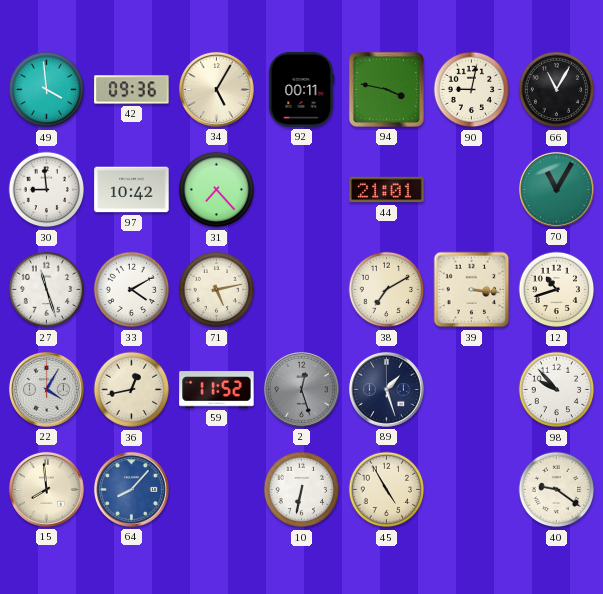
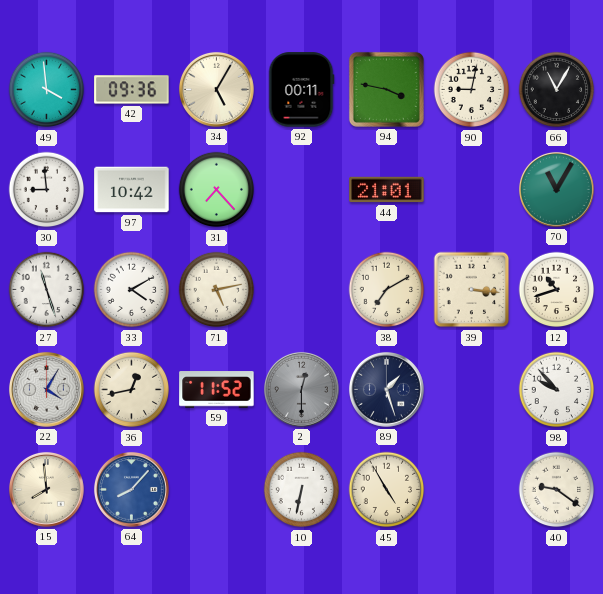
2: 12:27 -> 12:30
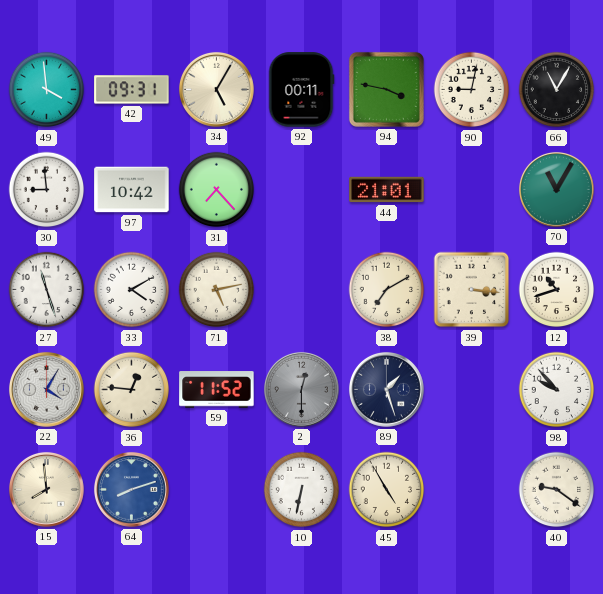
42: 09:36 -> 09:31
36: 12:43 -> 12:46
64: 8:07 -> 8:12
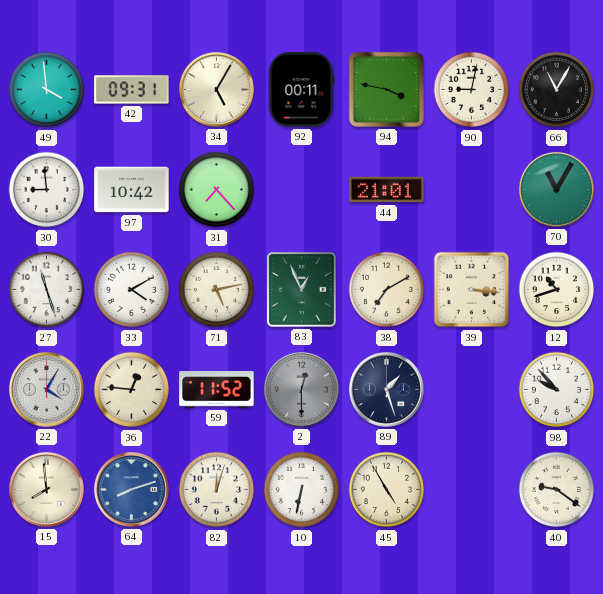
83: none -> 12:56
82: none -> 12:03
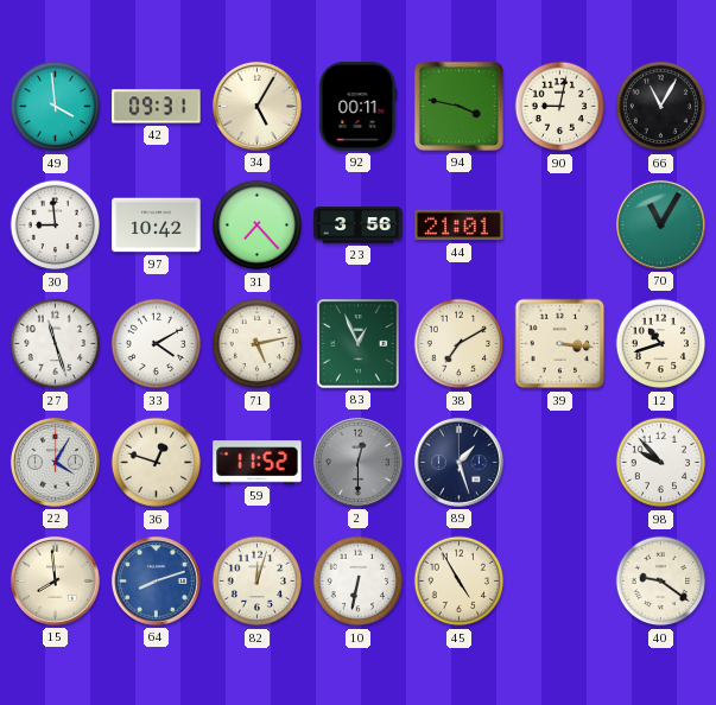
23: none -> 3:56
36: 12:46 -> 12:48
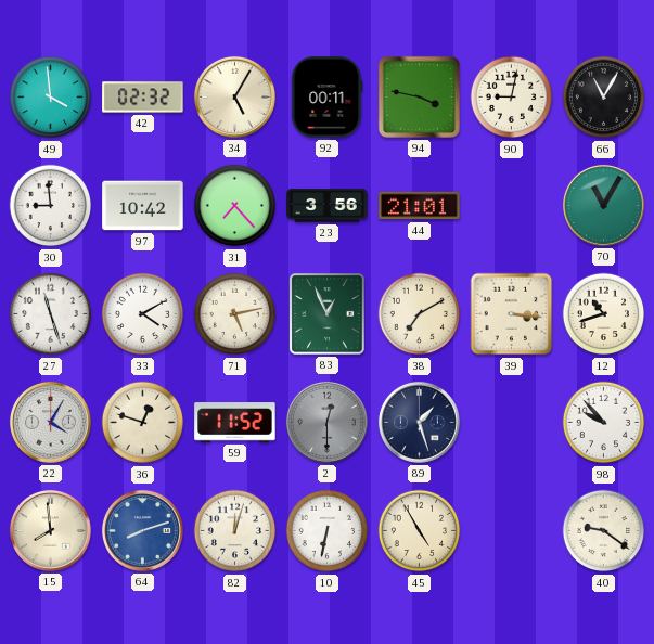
42: 09:31 -> 02:32
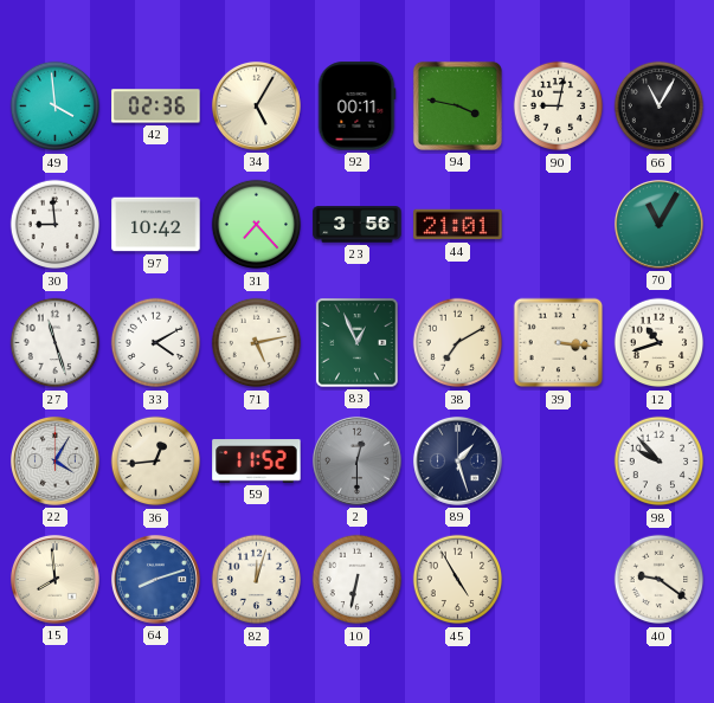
42: 02:32 -> 02:36
36: 12:48 -> 12:44
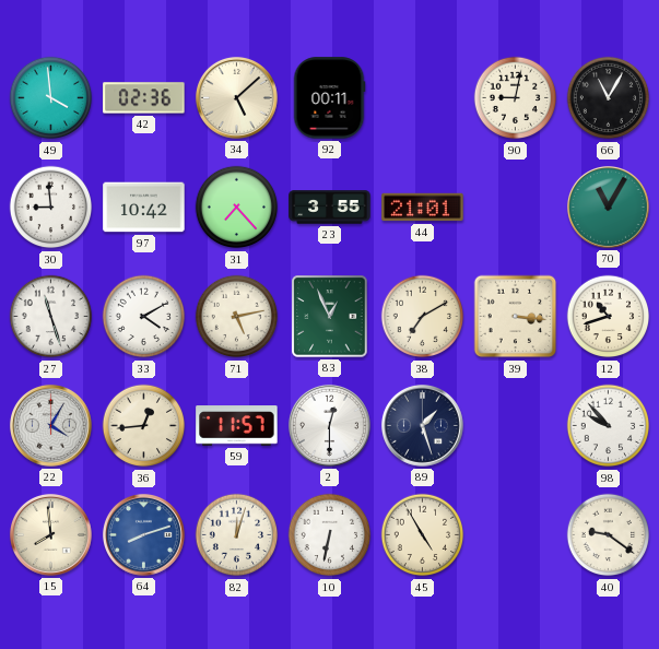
34: 5:05 -> 5:08
94: 3:47 -> none
23: 3:56 -> 3:55
59: 11:52 -> 11:57
2 dial: grey -> white
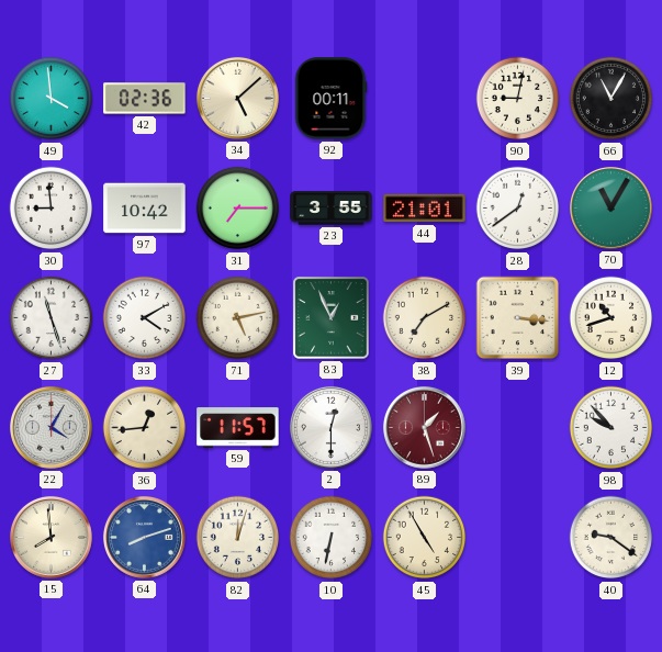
31: 7:23 -> 7:15
28: none -> 12:39
89 dial: navy -> burgundy
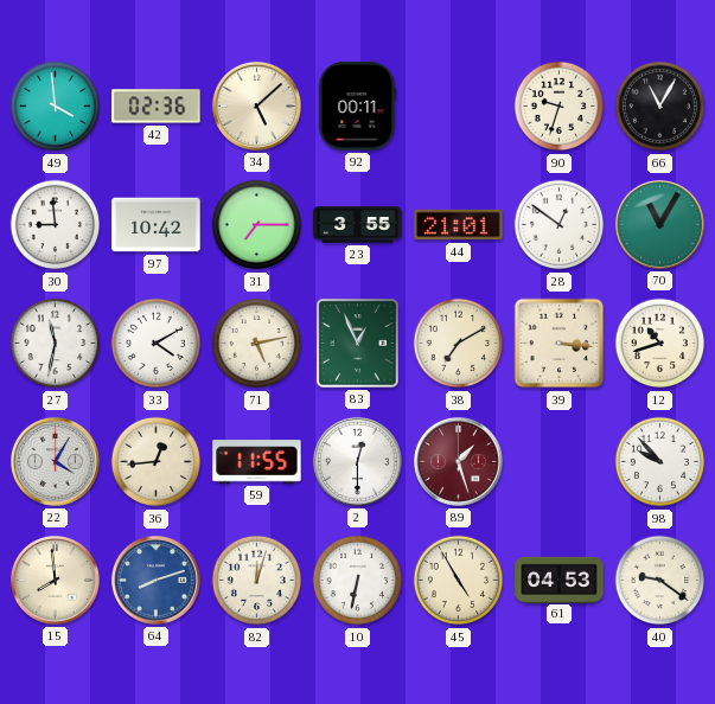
90: 9:02 -> 9:33
28: 12:39 -> 12:51
27: 11:27 -> 11:32
59: 11:57 -> 11:55
61: none -> 04:53
